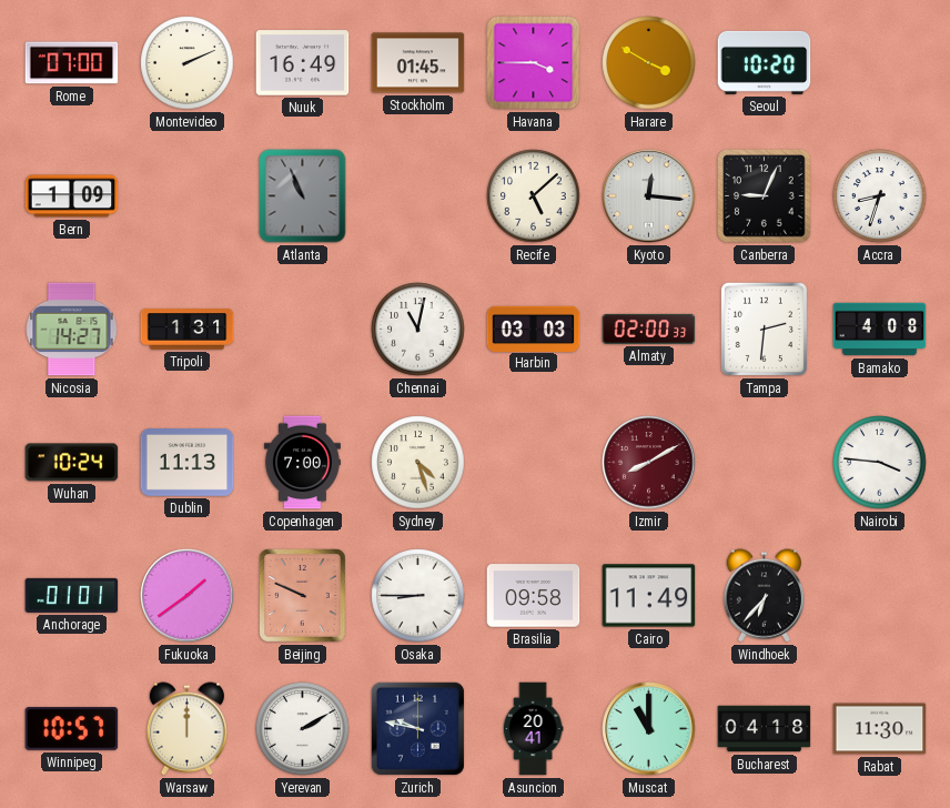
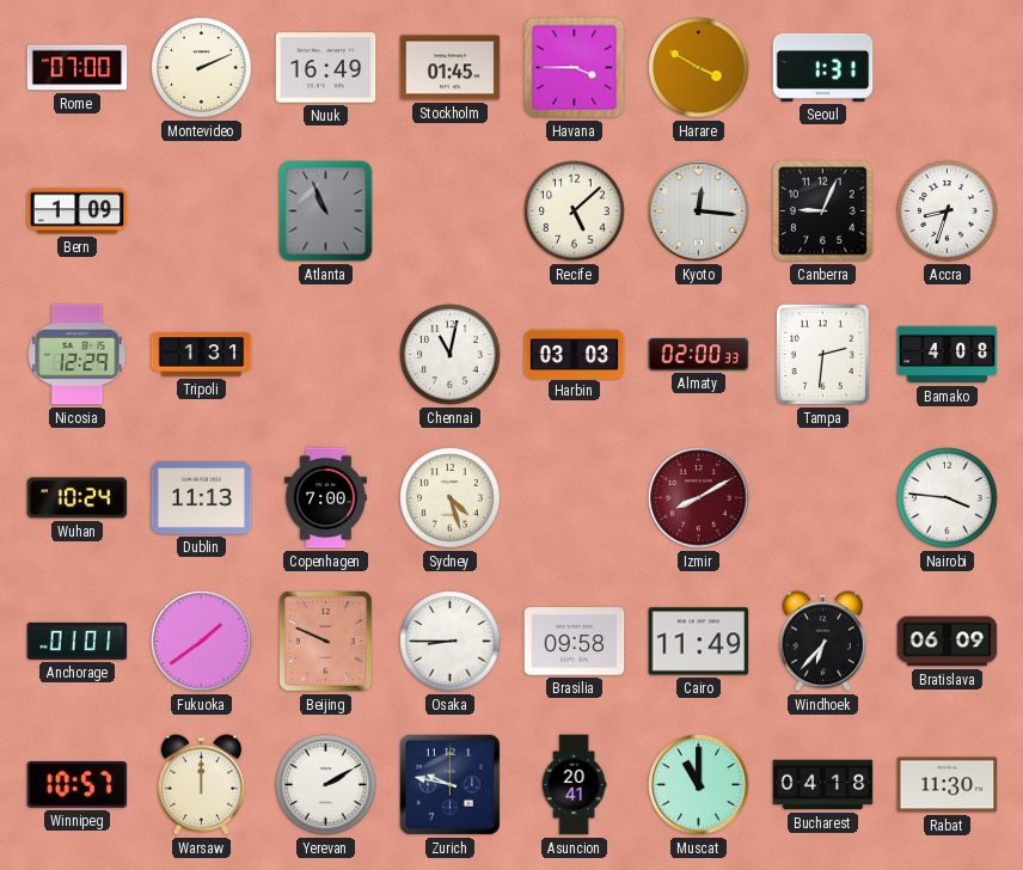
Seoul: 10:20 -> 1:31
Nicosia: 14:27 -> 12:29
Bratislava: none -> 06:09
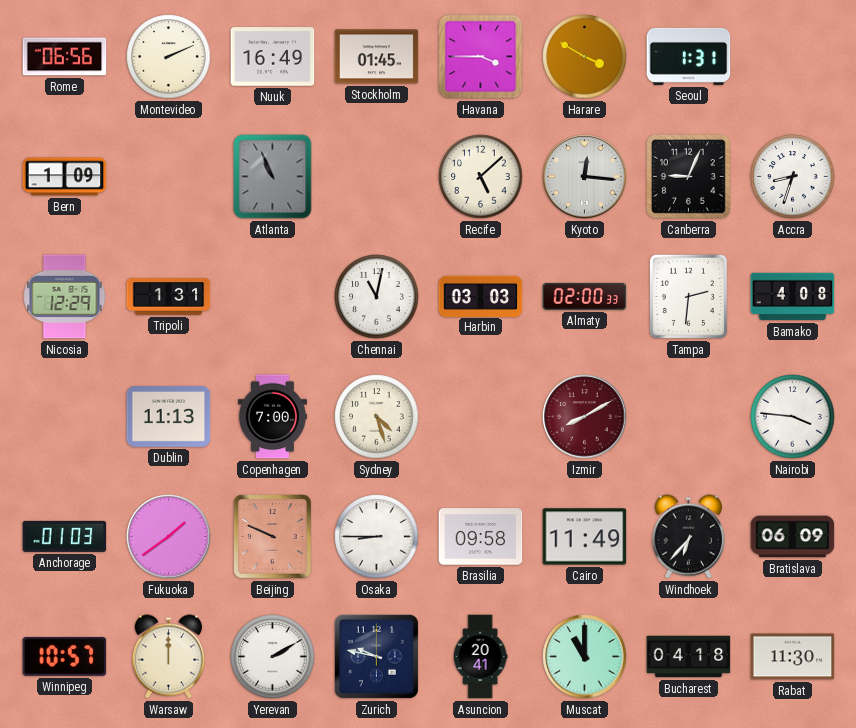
Rome: 07:00 -> 06:56
Wuhan: 10:24 -> none
Anchorage: 01:01 -> 01:03
